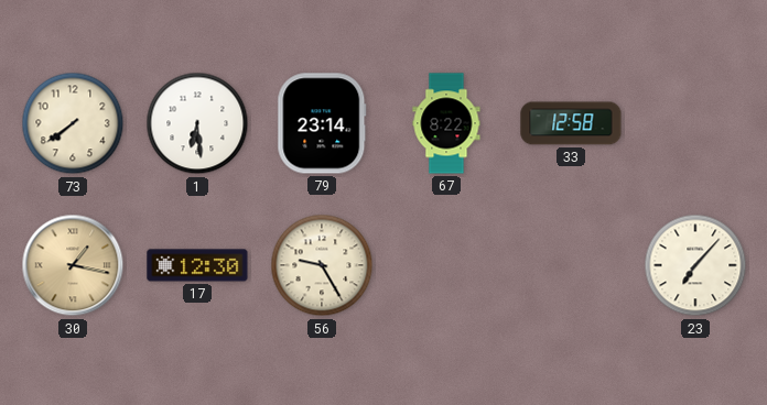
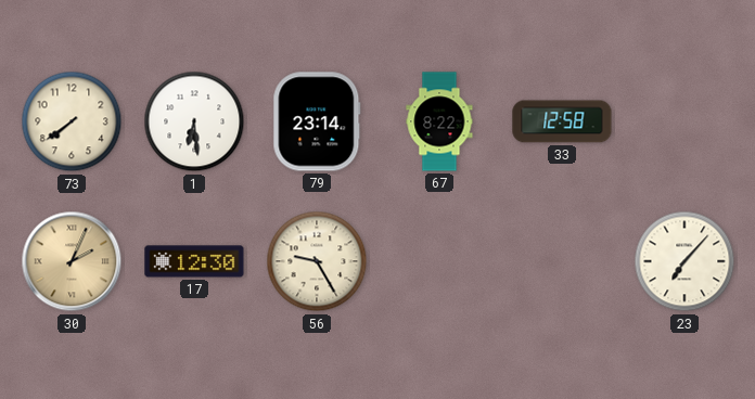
30: 1:17 -> 2:04
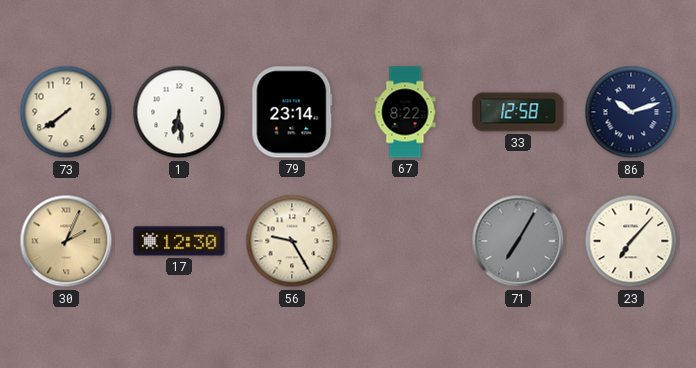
86: none -> 10:12
71: none -> 7:05
